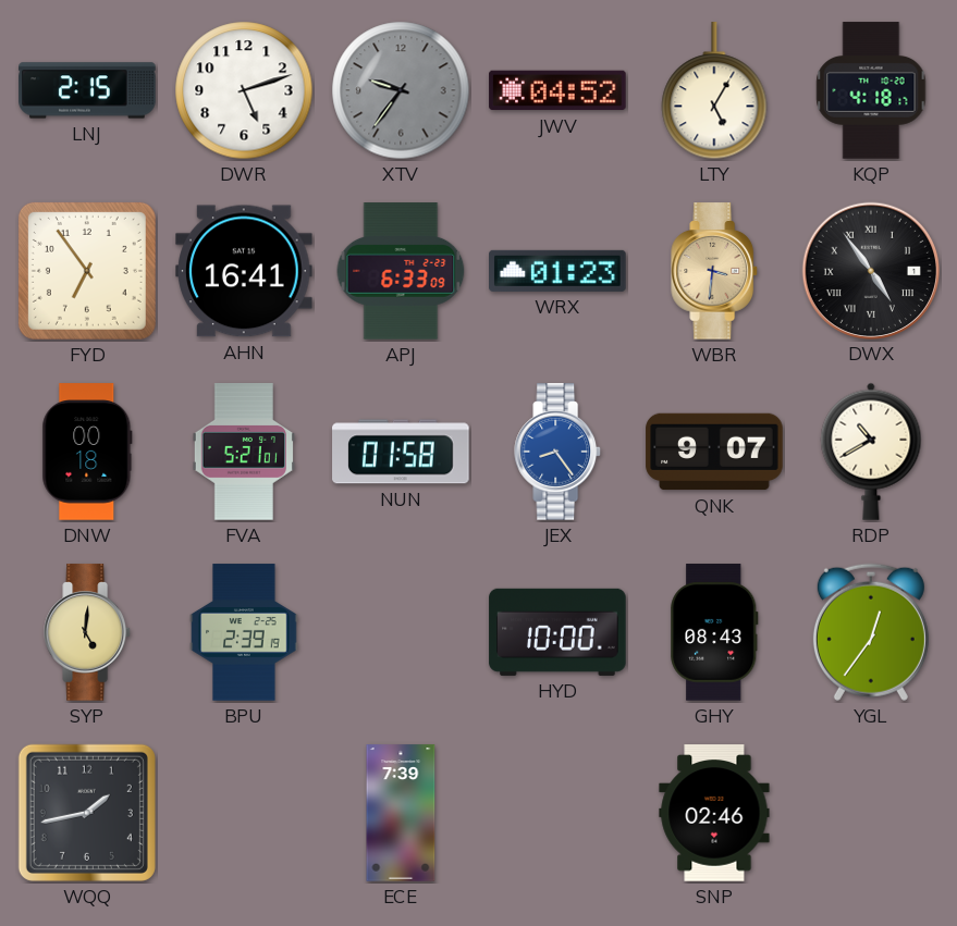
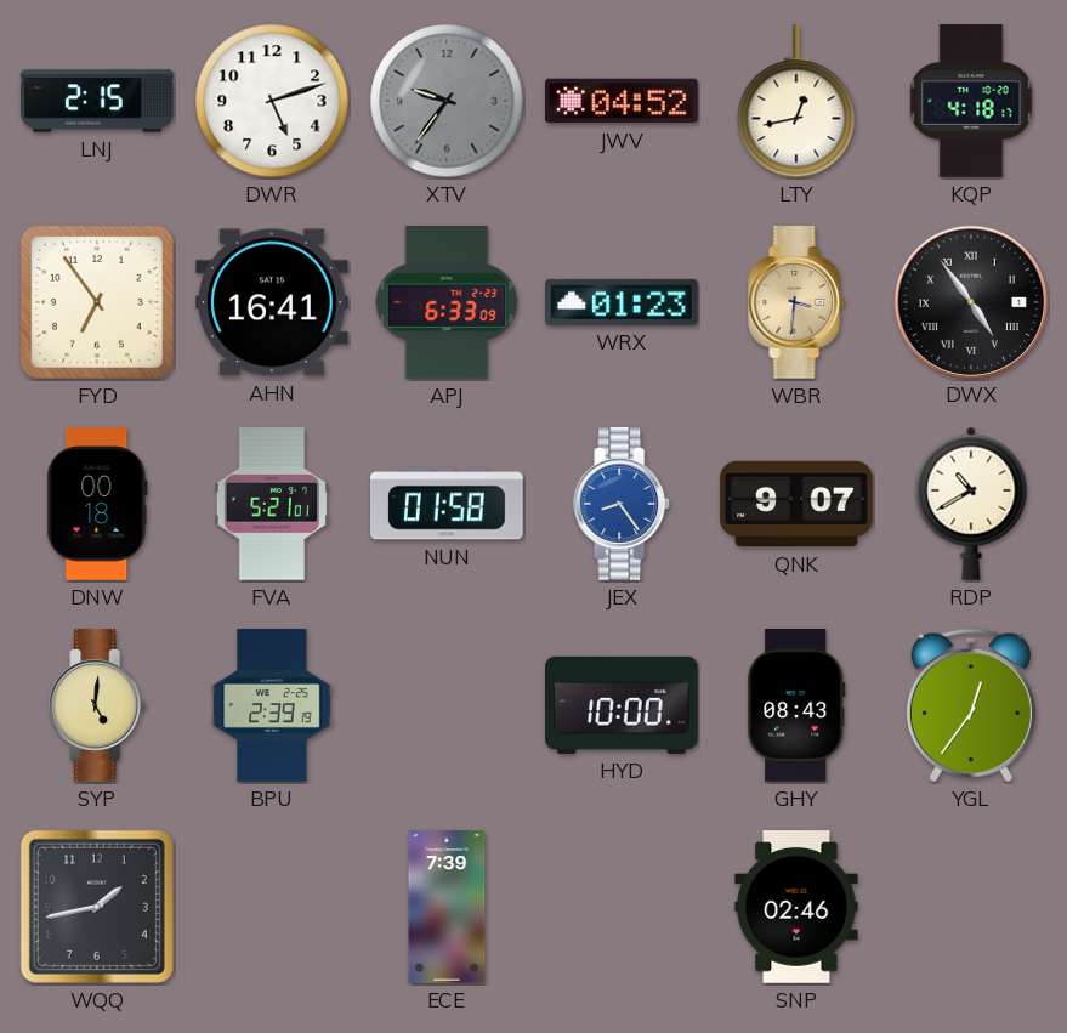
LTY: 5:05 -> 12:43
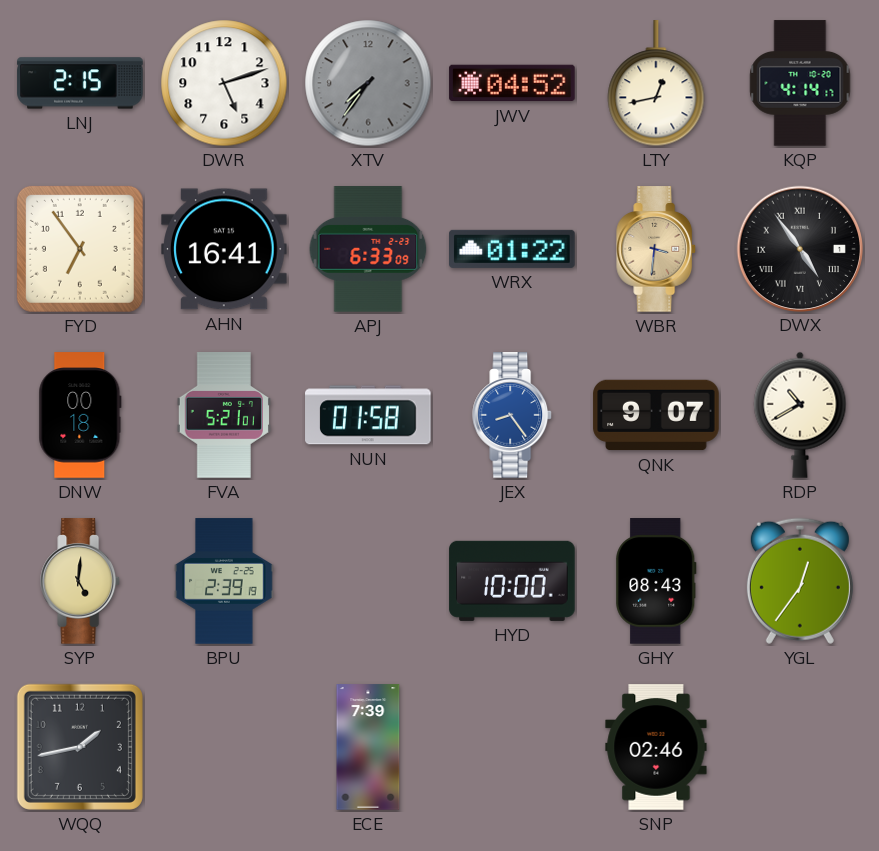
XTV: 9:36 -> 7:36
KQP: 4:18 -> 4:14
WRX: 01:23 -> 01:22
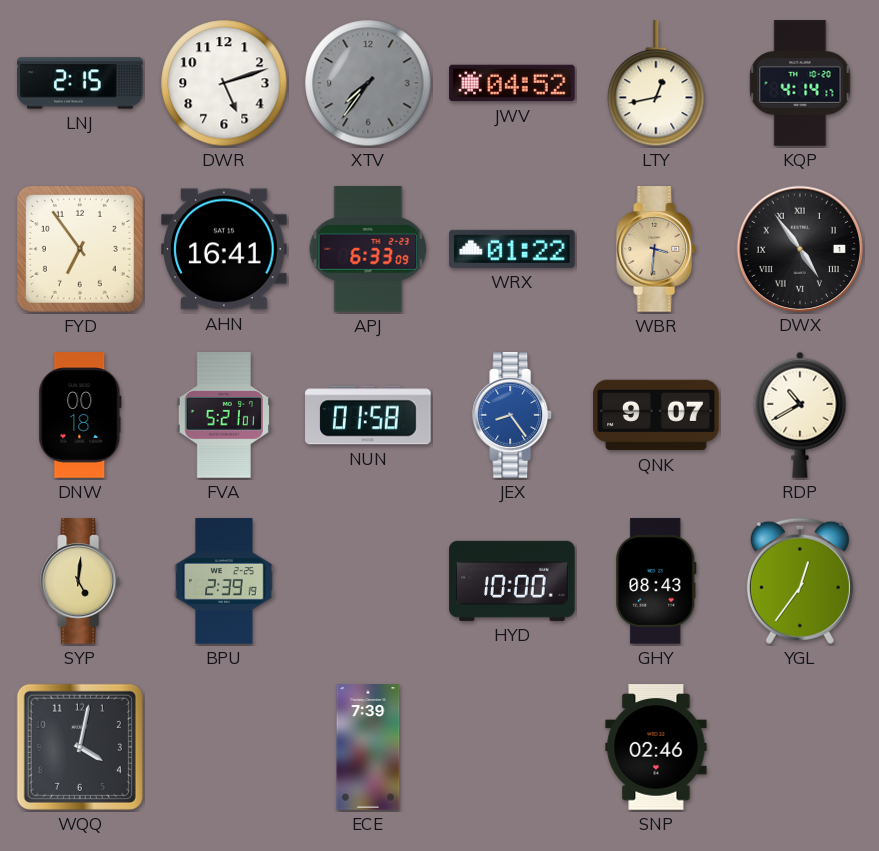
WQQ: 1:43 -> 4:02
